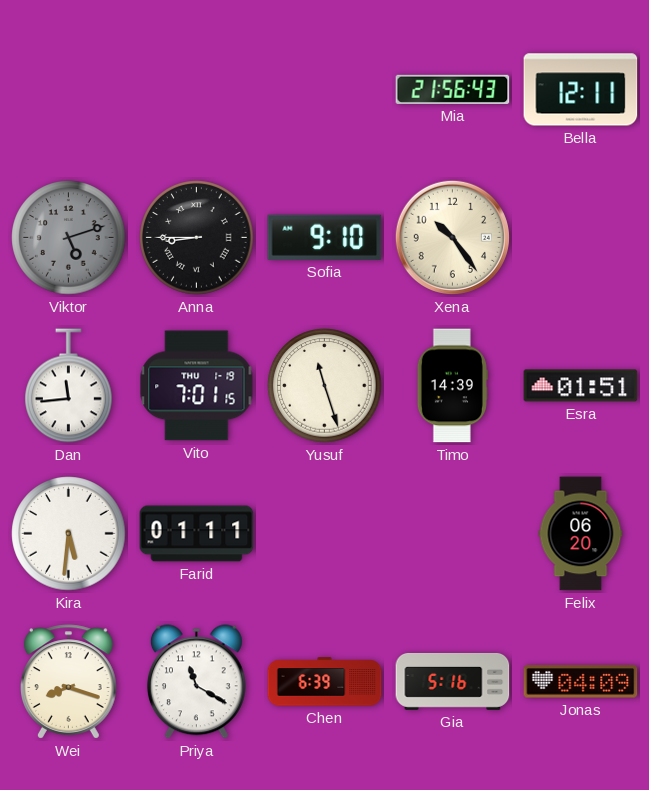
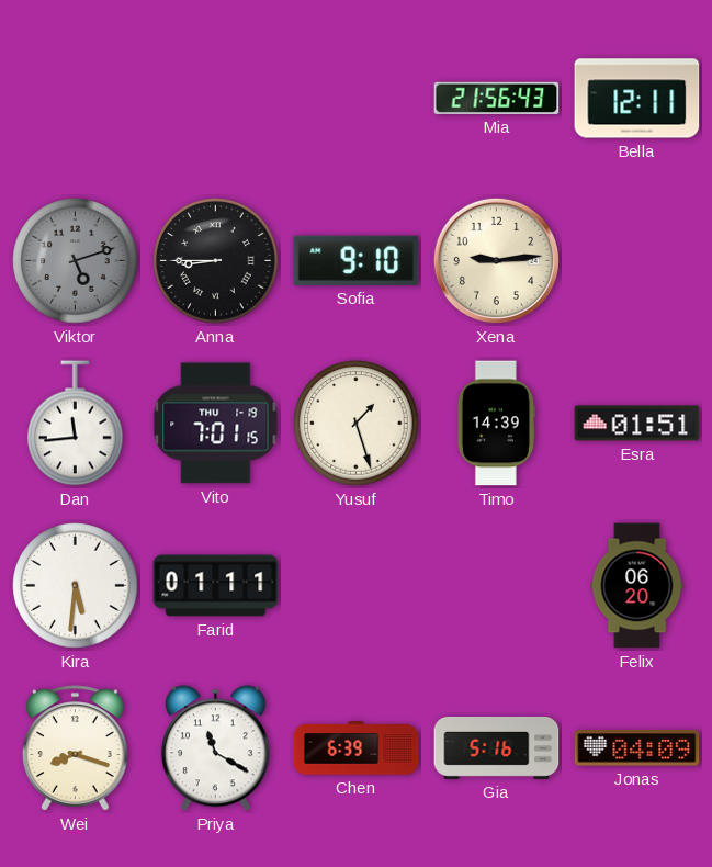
Xena: 10:24 -> 9:14
Yusuf: 11:27 -> 1:27
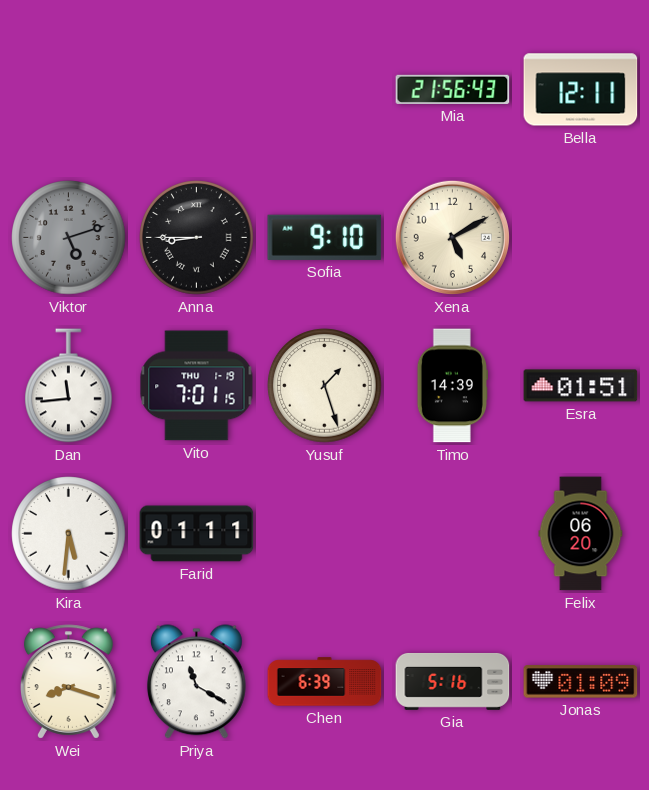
Xena: 9:14 -> 5:10
Jonas: 04:09 -> 01:09
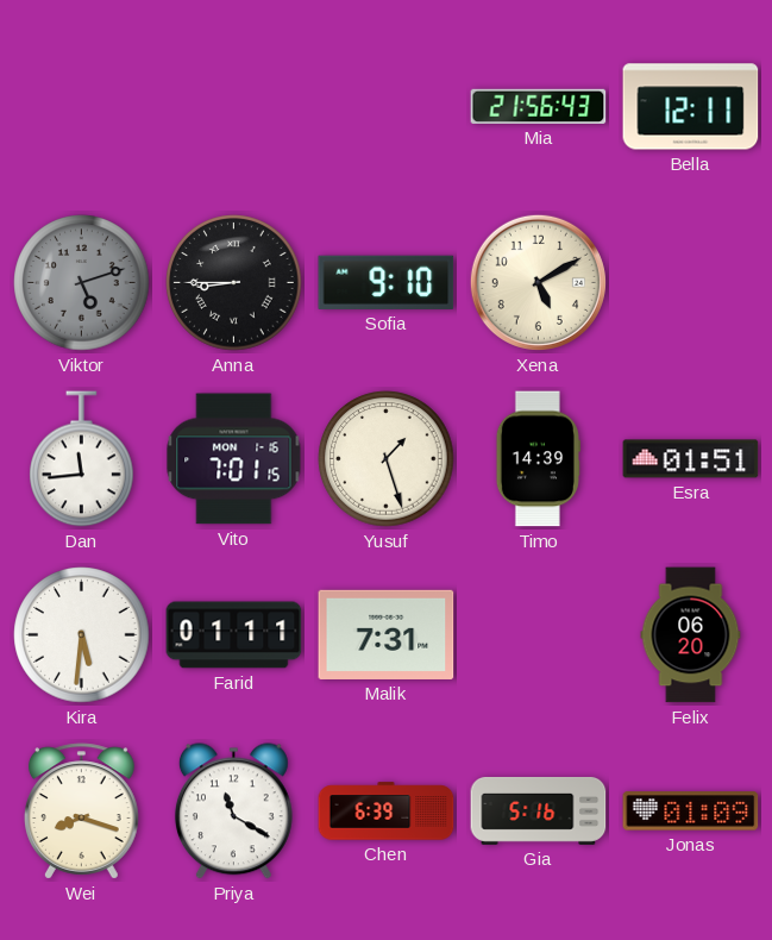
Vito date: THU 1-19 -> MON 1-16
Malik: none -> 7:31
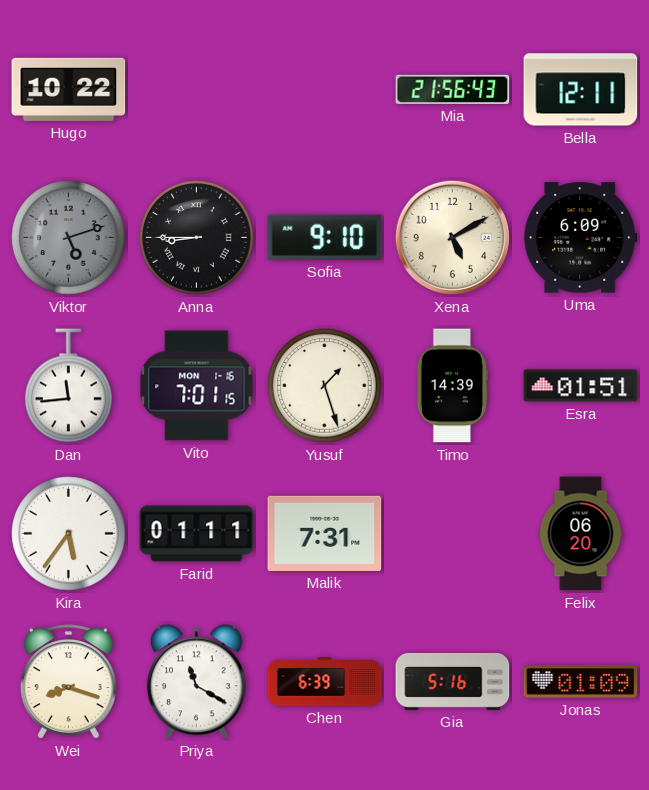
Hugo: none -> 10:22
Uma: none -> 6:09
Kira: 5:31 -> 5:36
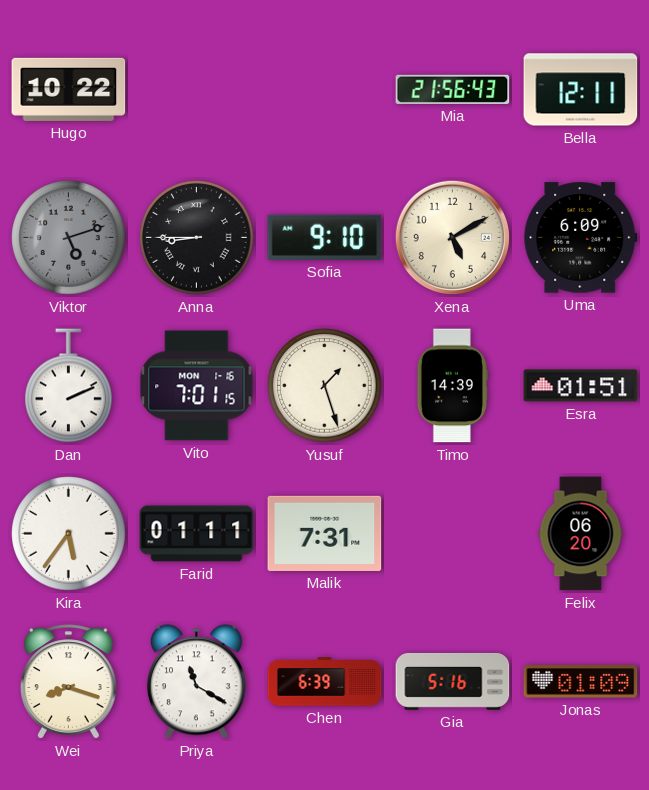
Dan: 11:44 -> 2:11
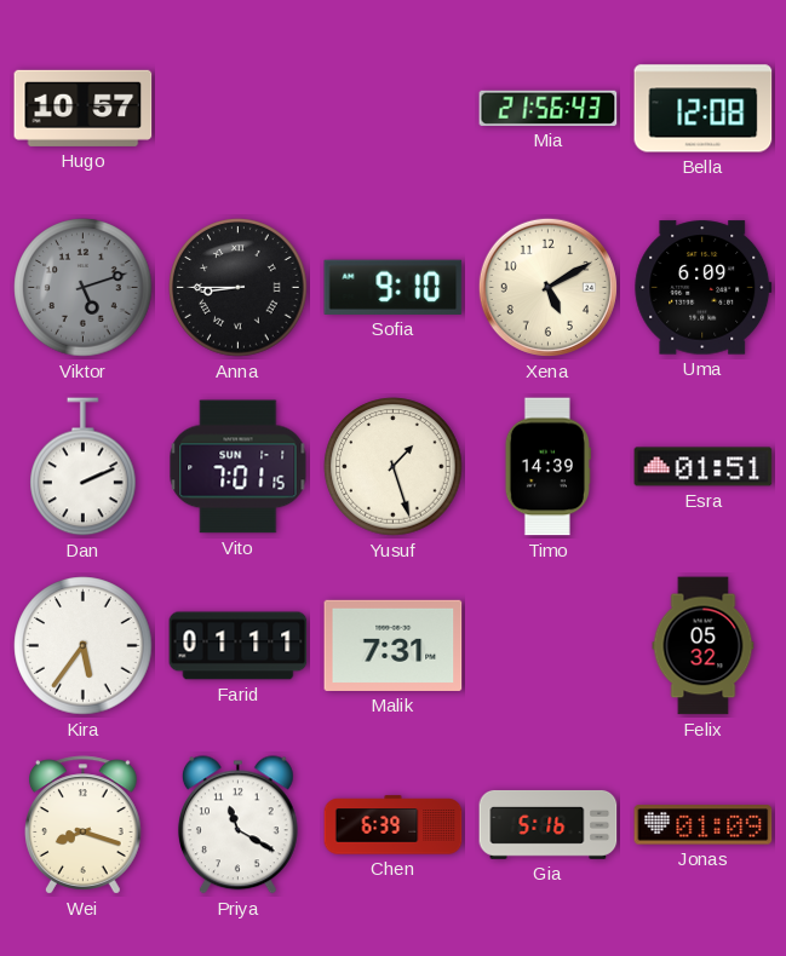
Hugo: 10:22 -> 10:57
Bella: 12:11 -> 12:08
Vito date: MON 1-16 -> SUN 1-1
Felix: 06:20 -> 05:32
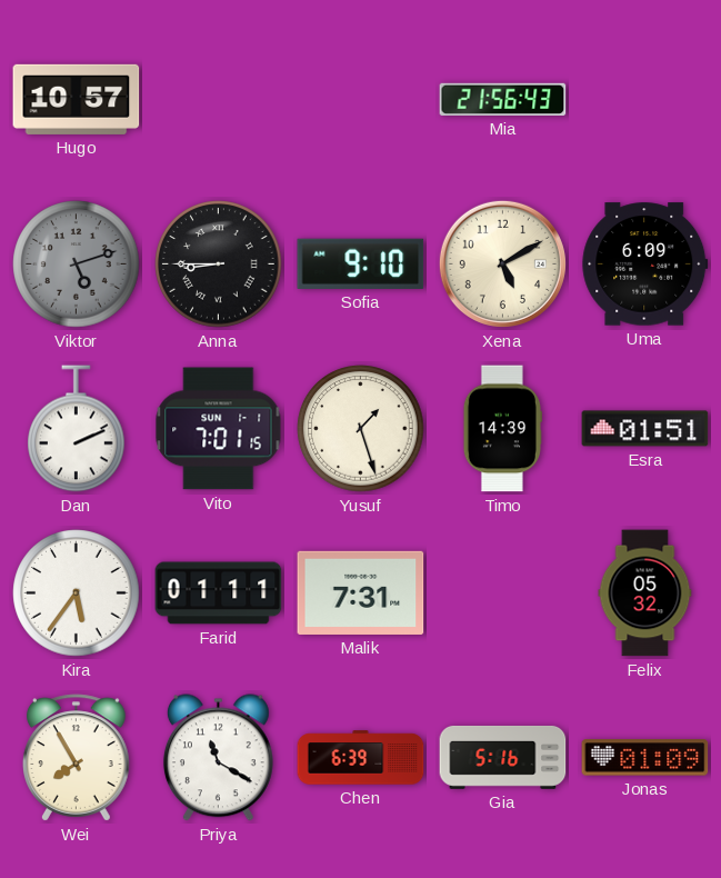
Bella: 12:08 -> none
Wei: 8:18 -> 7:55
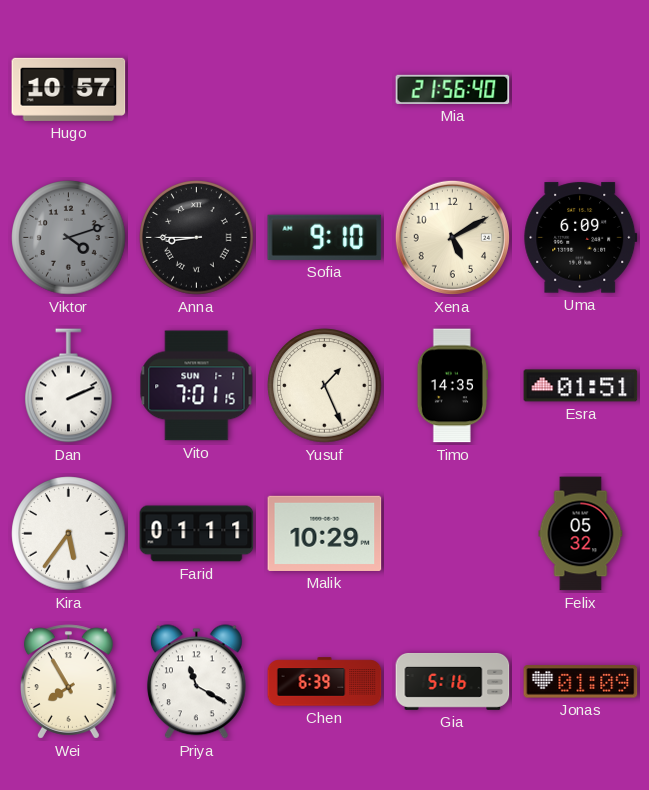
Mia: 21:56:43 -> 21:56:40
Viktor: 5:12 -> 4:12
Yusuf: 1:27 -> 1:26
Timo: 14:39 -> 14:35
Malik: 7:31 -> 10:29
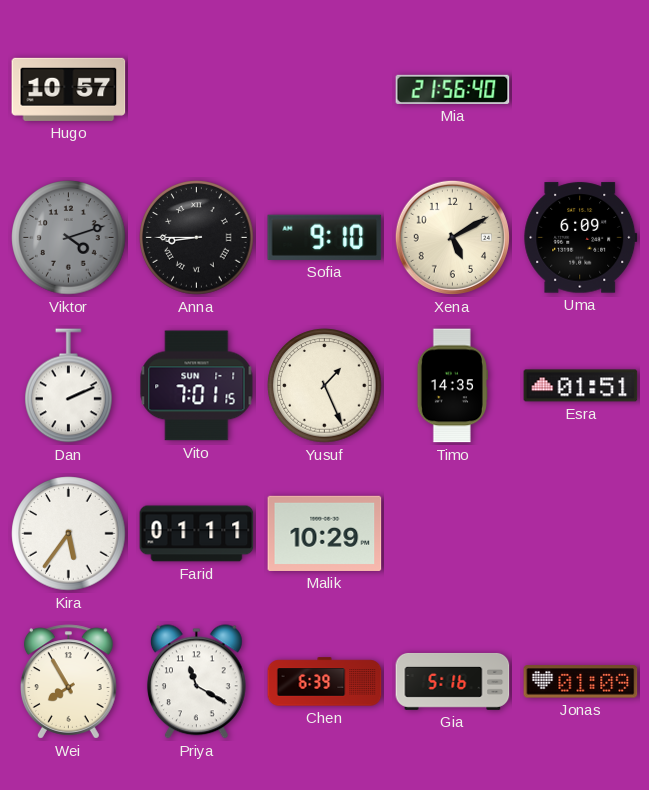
Felix: 05:32 -> none
